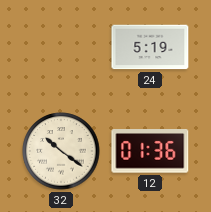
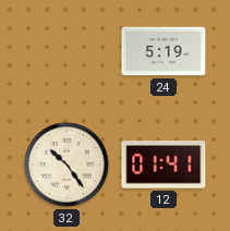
32: 10:21 -> 10:24
12: 01:36 -> 01:41
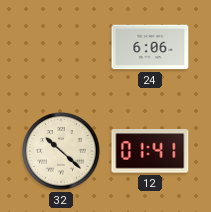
24: 5:19 -> 6:06
32: 10:24 -> 10:22
